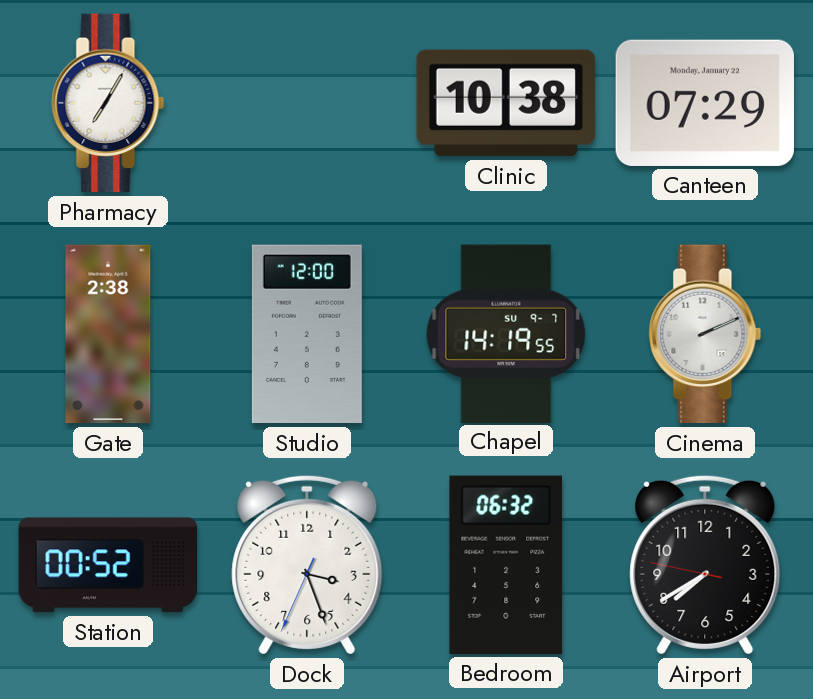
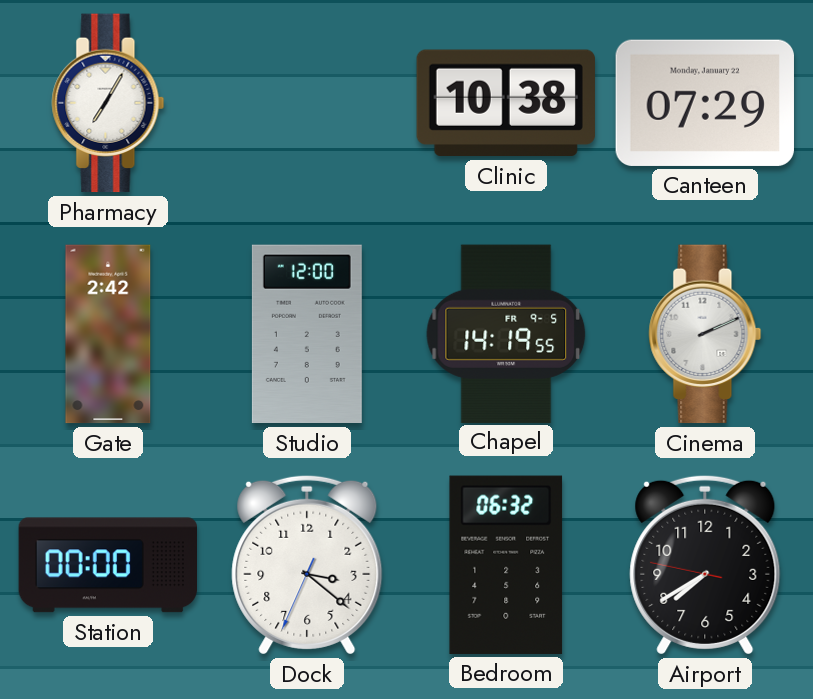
Gate: 2:38 -> 2:42
Chapel date: SU 9-7 -> FR 9-5
Station: 00:52 -> 00:00
Dock: 3:26 -> 3:21
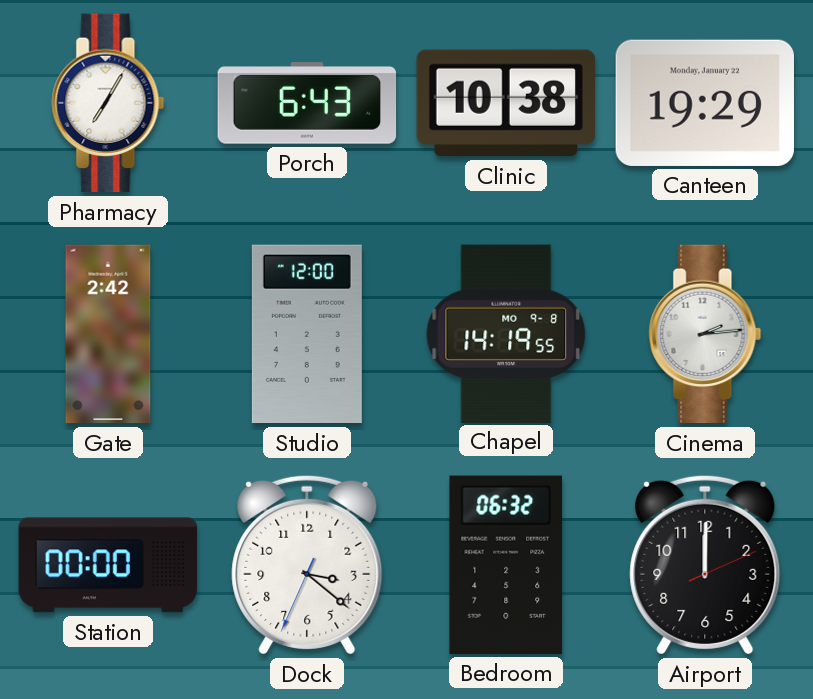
Porch: none -> 6:43
Canteen: 07:29 -> 19:29
Chapel date: FR 9-5 -> MO 9-8
Cinema: 2:11 -> 2:14
Airport: 7:39 -> 12:00
